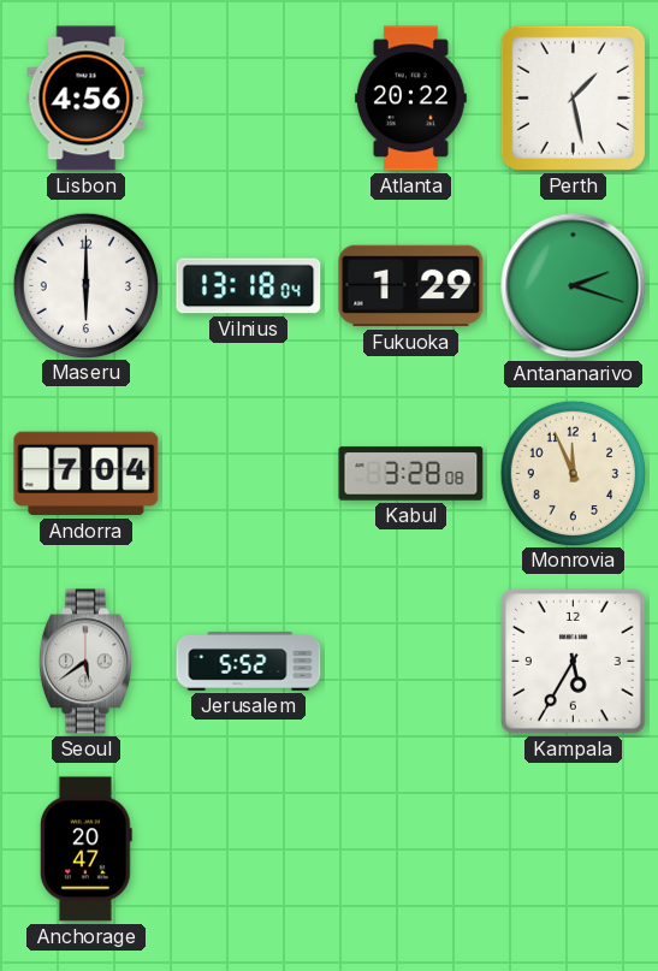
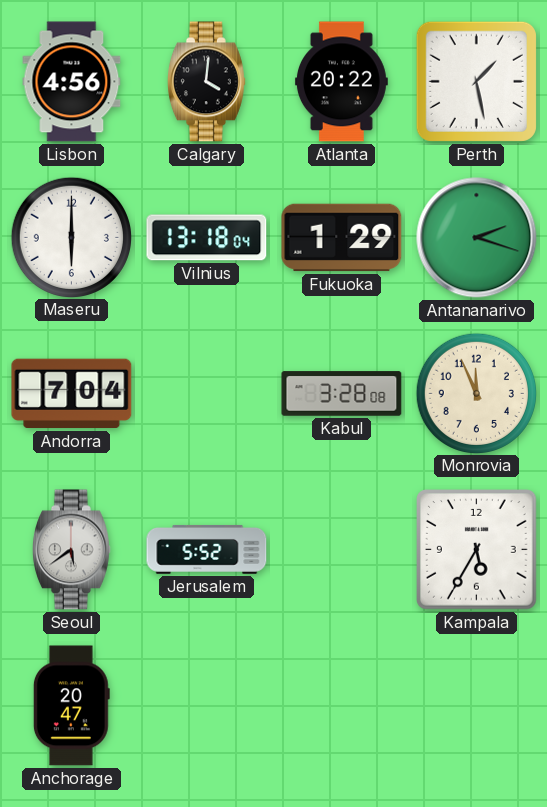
Calgary: none -> 4:01
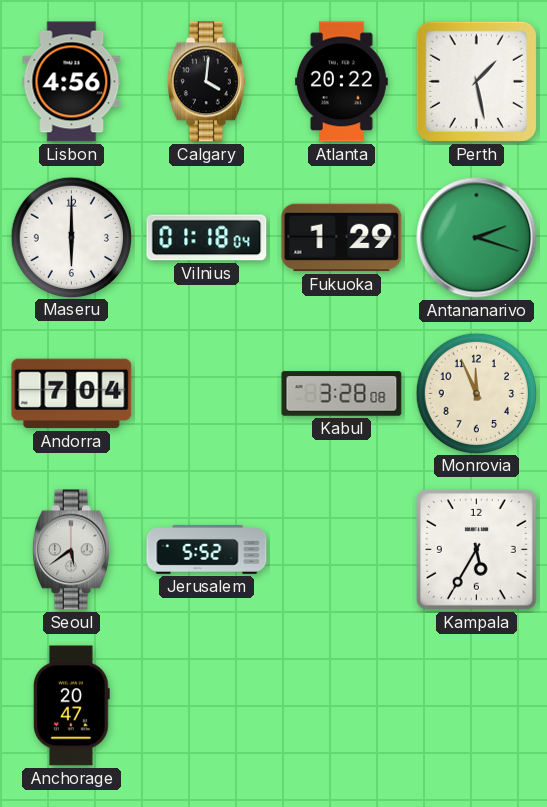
Vilnius: 13:18 -> 01:18
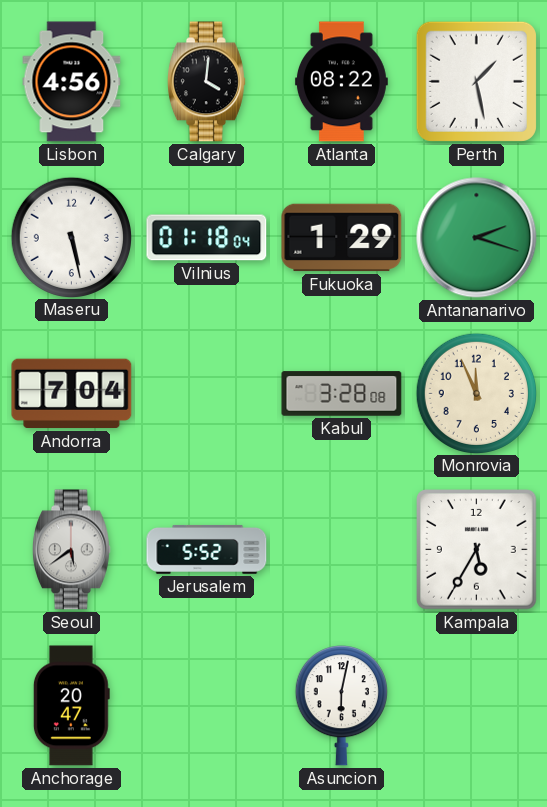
Atlanta: 20:22 -> 08:22
Maseru: 6:00 -> 5:28
Asuncion: none -> 6:02
